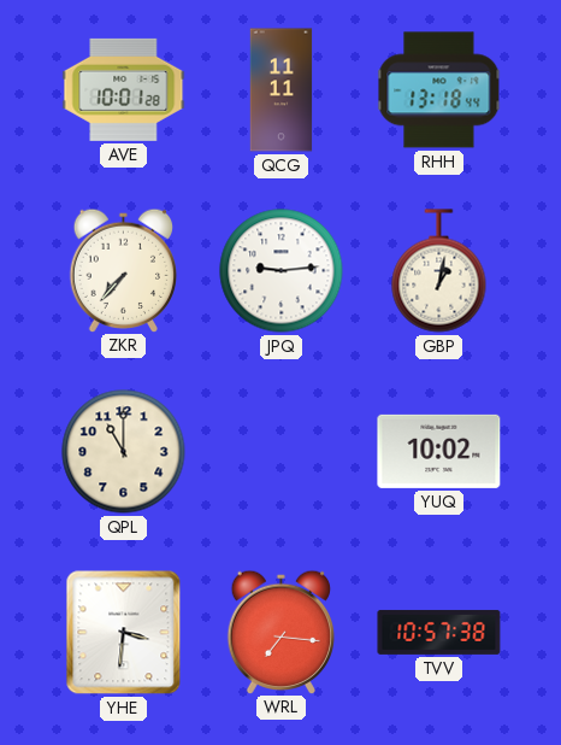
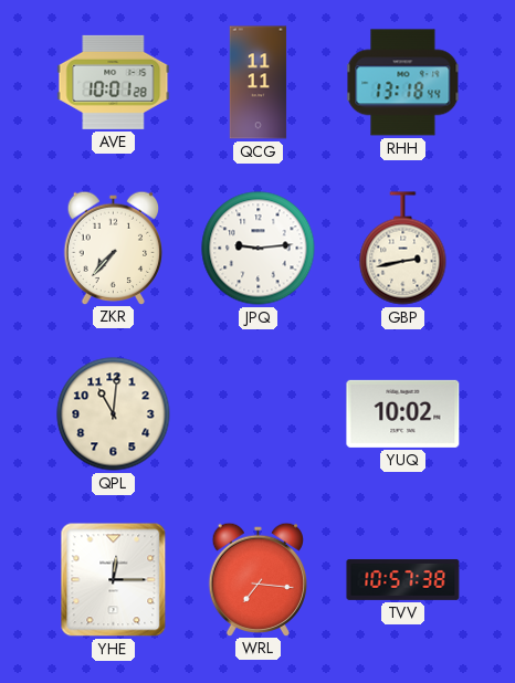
GBP: 1:02 -> 2:43
QPL: 11:00 -> 11:01
YHE: 3:31 -> 12:15
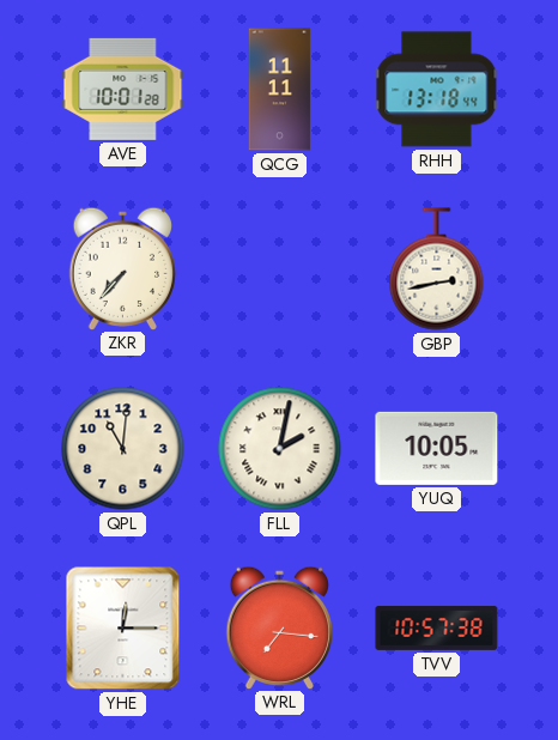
JPQ: 9:14 -> none
FLL: none -> 2:02
YUQ: 10:02 -> 10:05
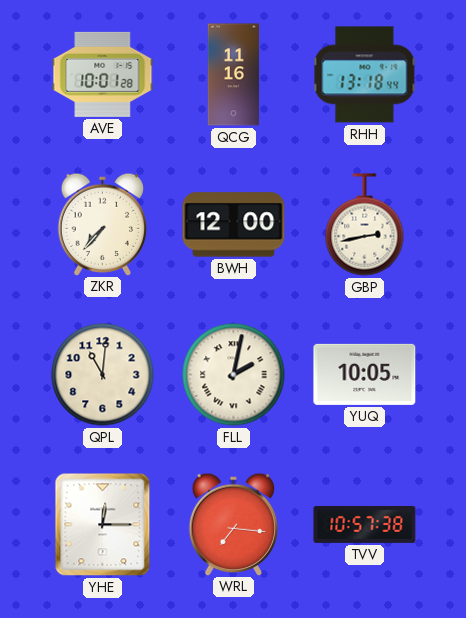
QCG: 11:11 -> 11:16
BWH: none -> 12:00
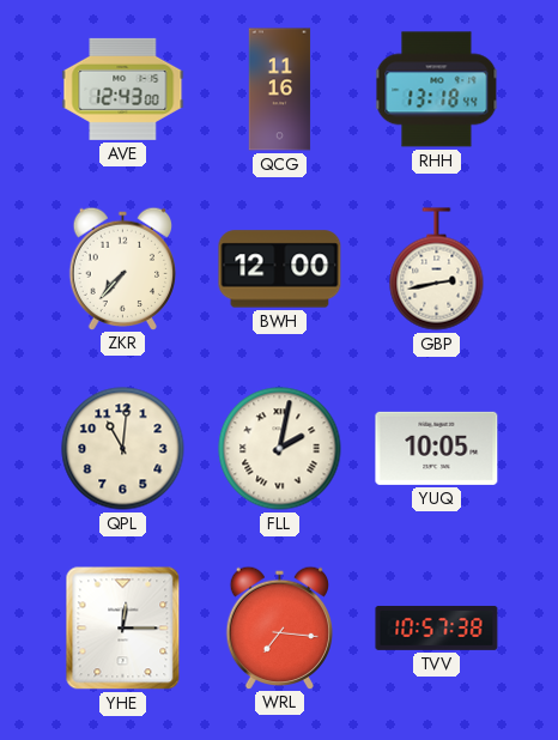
AVE: 10:01 -> 12:43
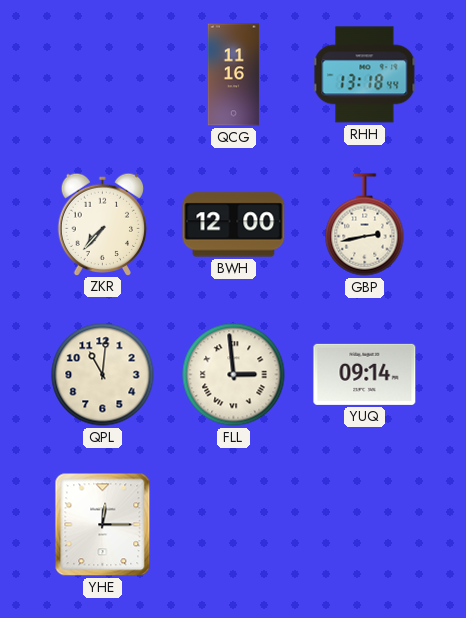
AVE: 12:43 -> none
FLL: 2:02 -> 2:59
YUQ: 10:05 -> 09:14
WRL: 7:16 -> none
TVV: 10:57 -> none
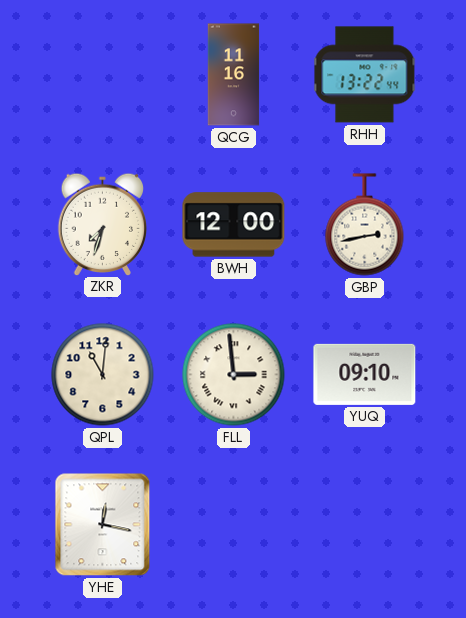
RHH: 13:18 -> 13:22
ZKR: 7:37 -> 7:33
YUQ: 09:14 -> 09:10
YHE: 12:15 -> 12:17
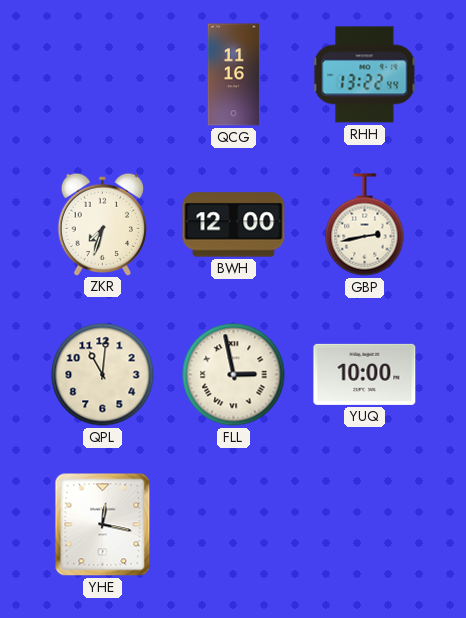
FLL: 2:59 -> 2:58
YUQ: 09:10 -> 10:00
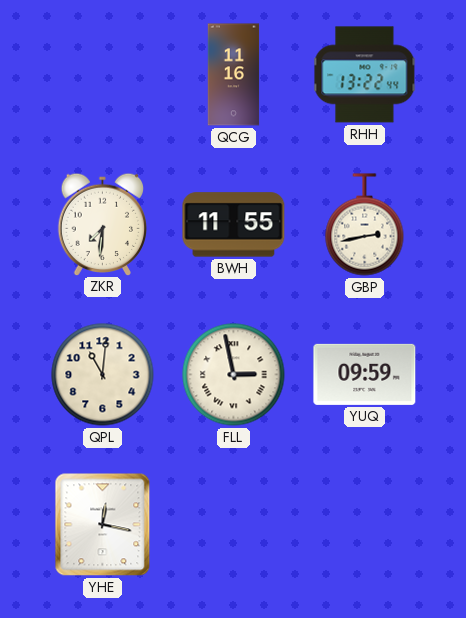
ZKR: 7:33 -> 7:31
BWH: 12:00 -> 11:55
YUQ: 10:00 -> 09:59
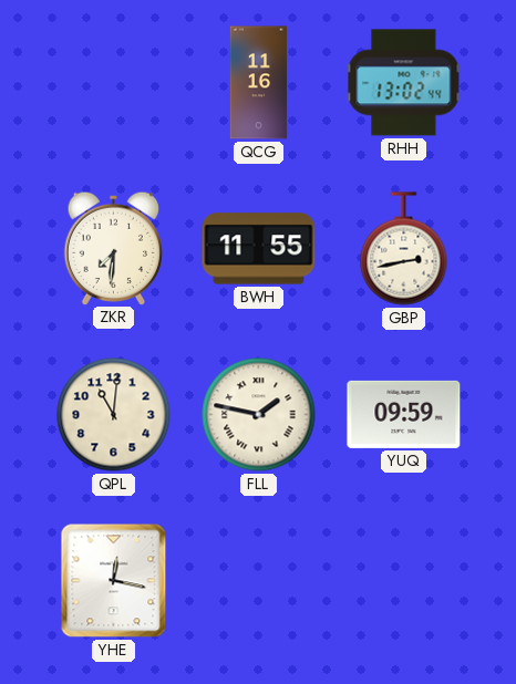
RHH: 13:22 -> 13:02
FLL: 2:58 -> 1:47
